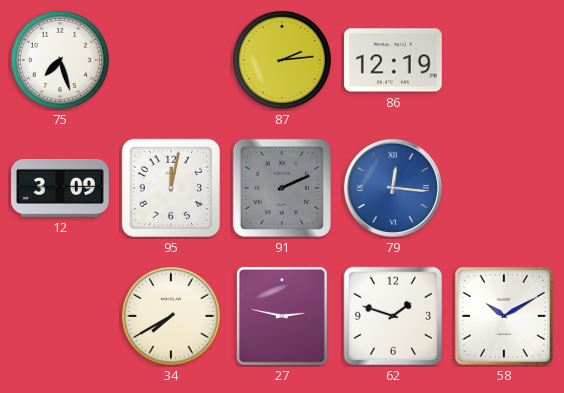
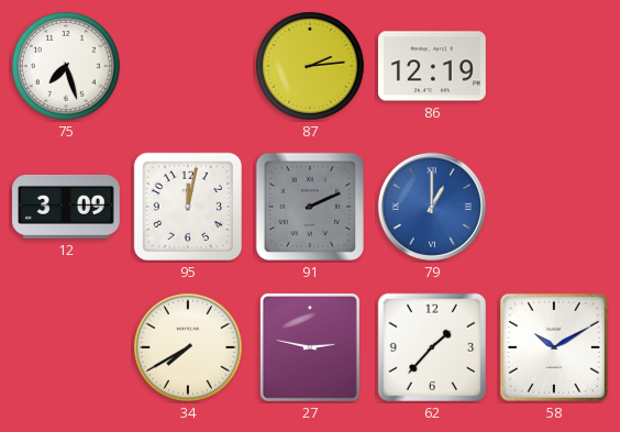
79: 12:16 -> 1:00
62: 1:48 -> 1:37
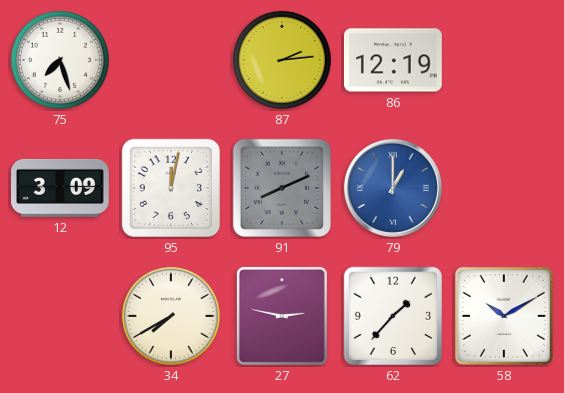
91: 2:11 -> 8:11
